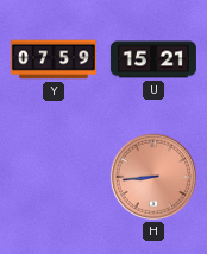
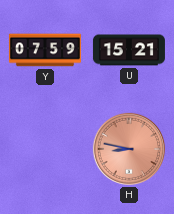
H: 8:44 -> 8:47
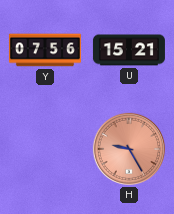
Y: 07:59 -> 07:56
H: 8:47 -> 9:25
